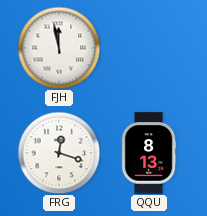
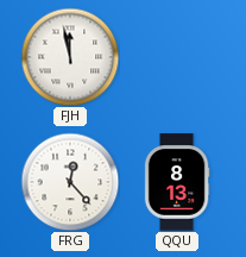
FRG: 12:18 -> 12:23
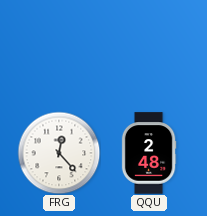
FJH: 11:58 -> none
QQU: 8:13 -> 2:48
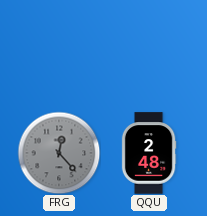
FRG dial: white -> grey
